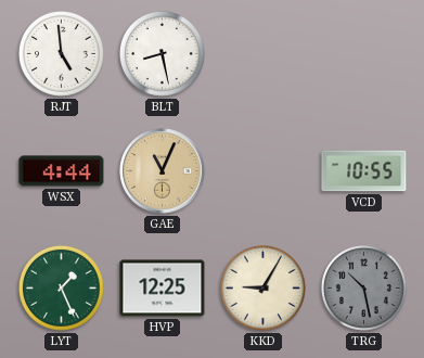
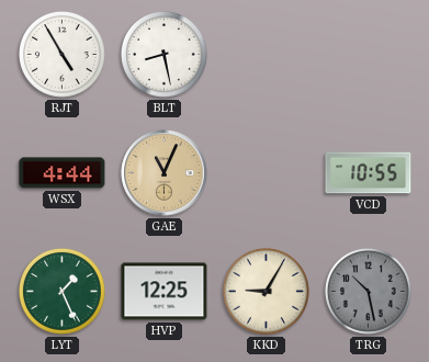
RJT: 4:59 -> 4:55
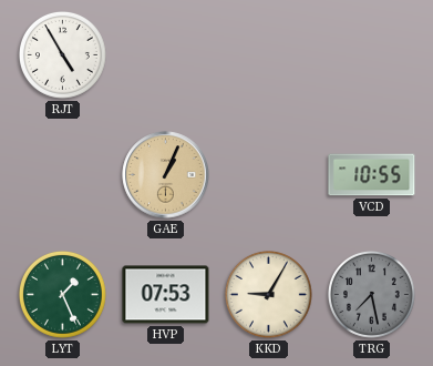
BLT: 8:28 -> none
WSX: 4:44 -> none
GAE: 11:04 -> 1:04
HVP: 12:25 -> 07:53
TRG: 10:28 -> 7:28
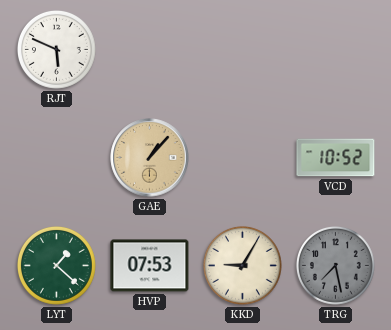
RJT: 4:55 -> 5:49
GAE: 1:04 -> 1:07
VCD: 10:55 -> 10:52
LYT: 1:26 -> 1:22
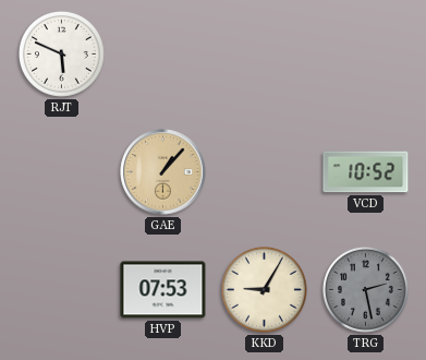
LYT: 1:22 -> none
TRG: 7:28 -> 2:28
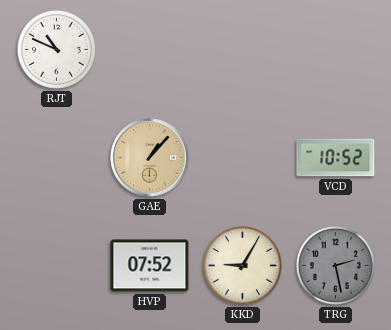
RJT: 5:49 -> 10:49
HVP: 07:53 -> 07:52
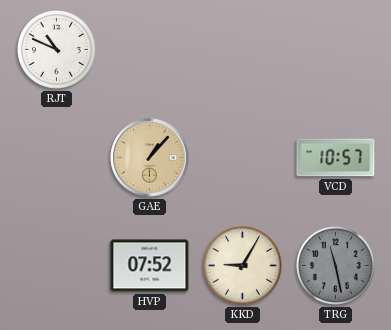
VCD: 10:52 -> 10:57
TRG: 2:28 -> 11:28
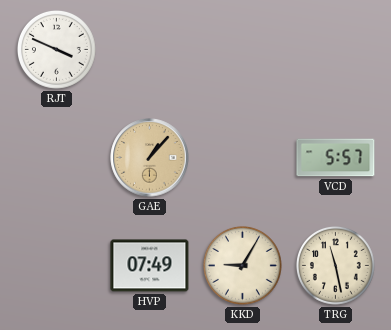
RJT: 10:49 -> 3:49
VCD: 10:57 -> 5:57
HVP: 07:52 -> 07:49
TRG dial: grey -> cream
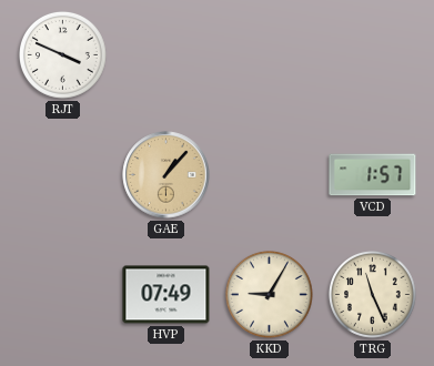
VCD: 5:57 -> 1:57
TRG: 11:28 -> 11:26
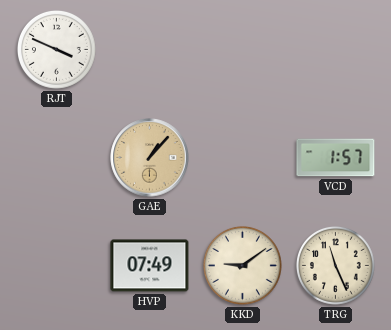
KKD: 9:05 -> 9:09
